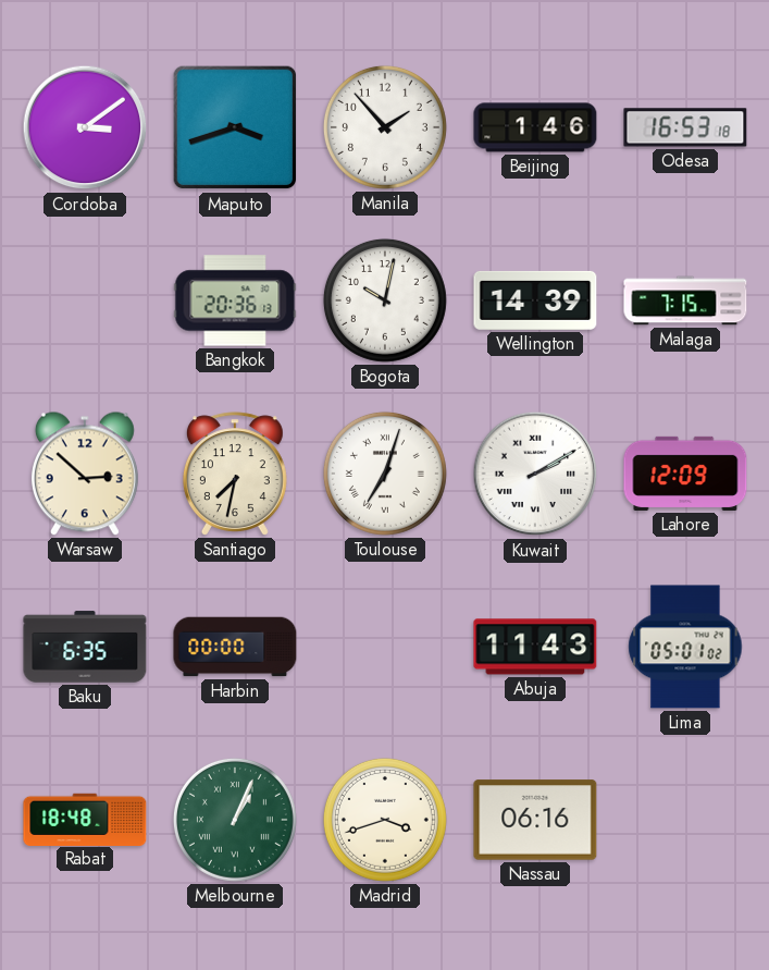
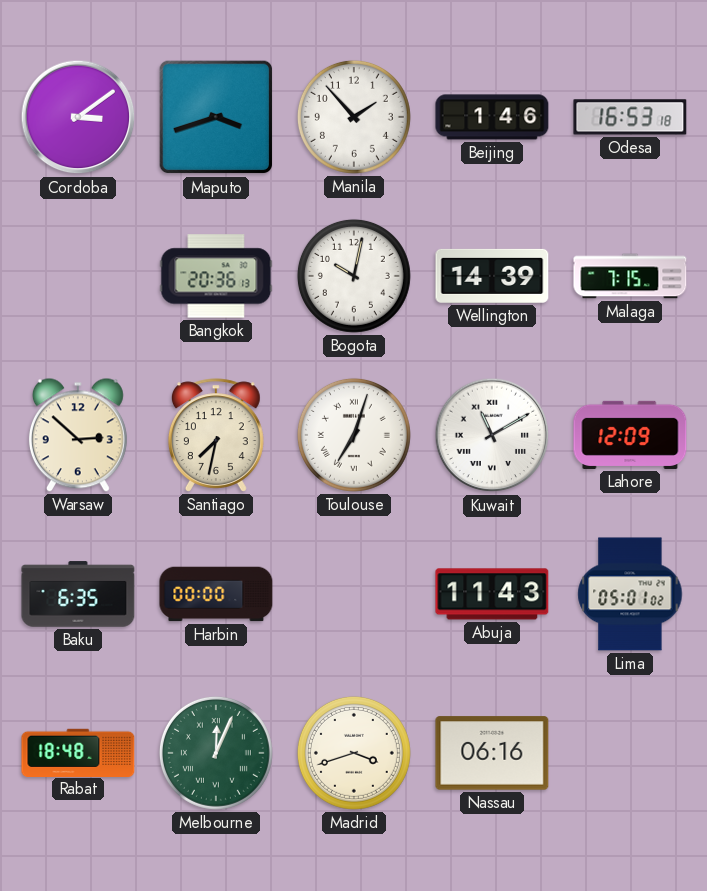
Kuwait: 2:10 -> 11:10
Melbourne: 1:04 -> 12:04
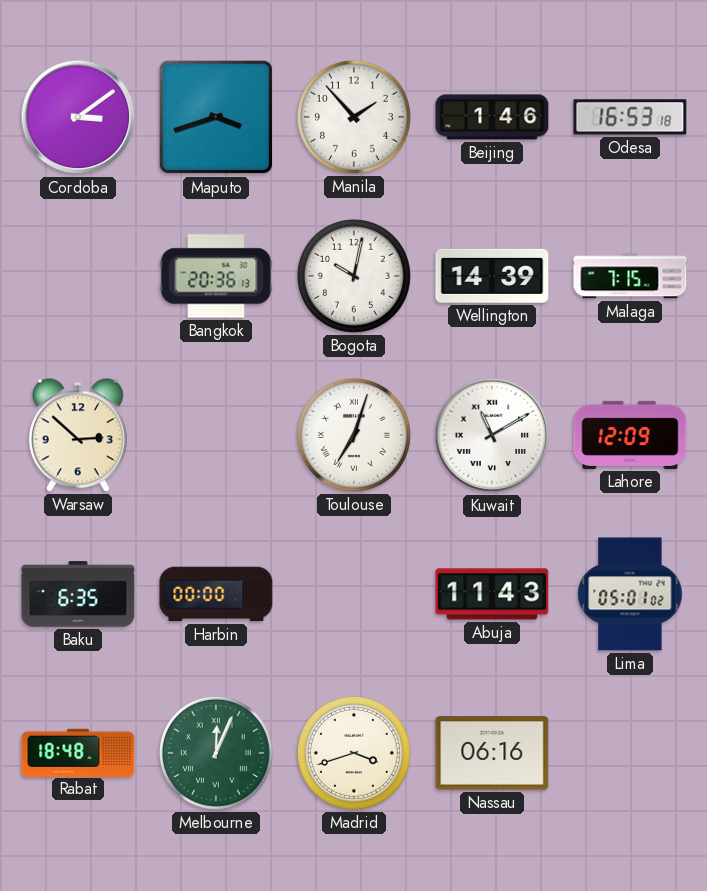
Santiago: 7:32 -> none
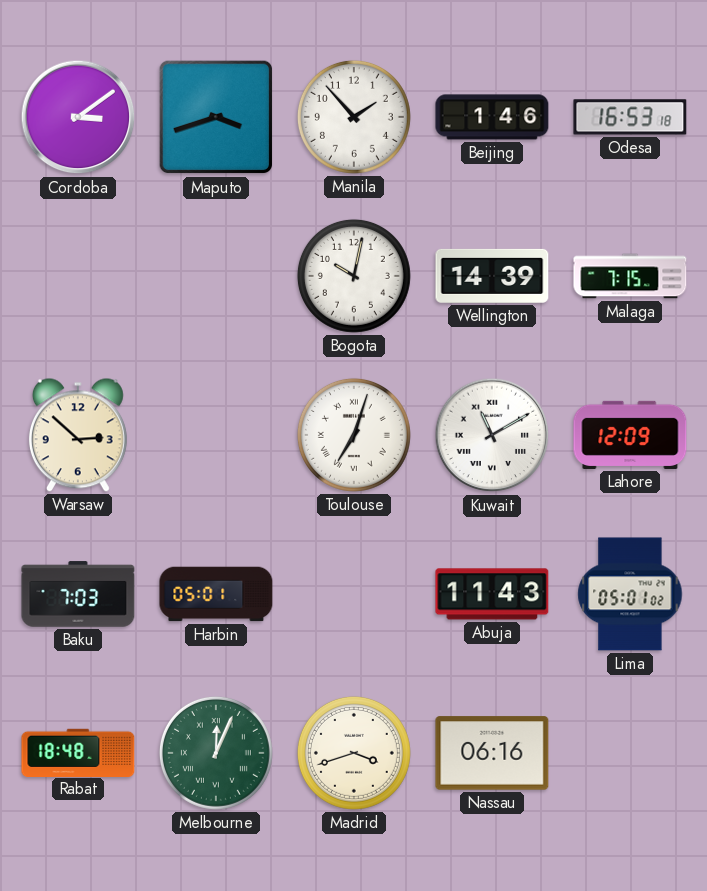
Bangkok: 20:36 -> none
Baku: 6:35 -> 7:03
Harbin: 00:00 -> 05:01
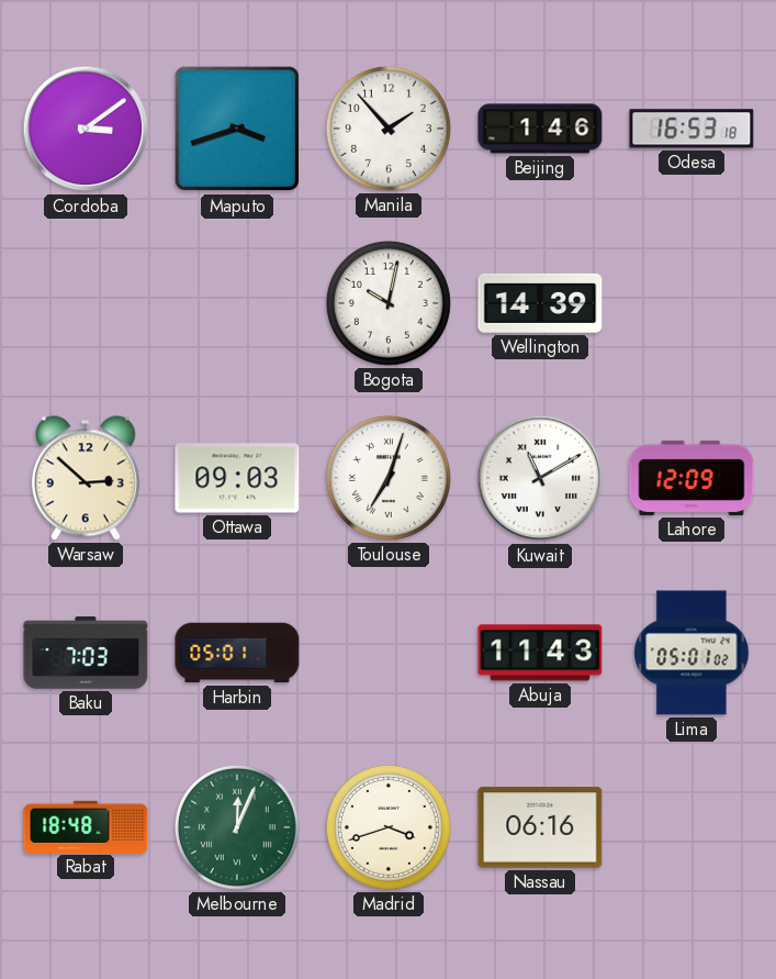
Malaga: 7:15 -> none
Ottawa: none -> 09:03
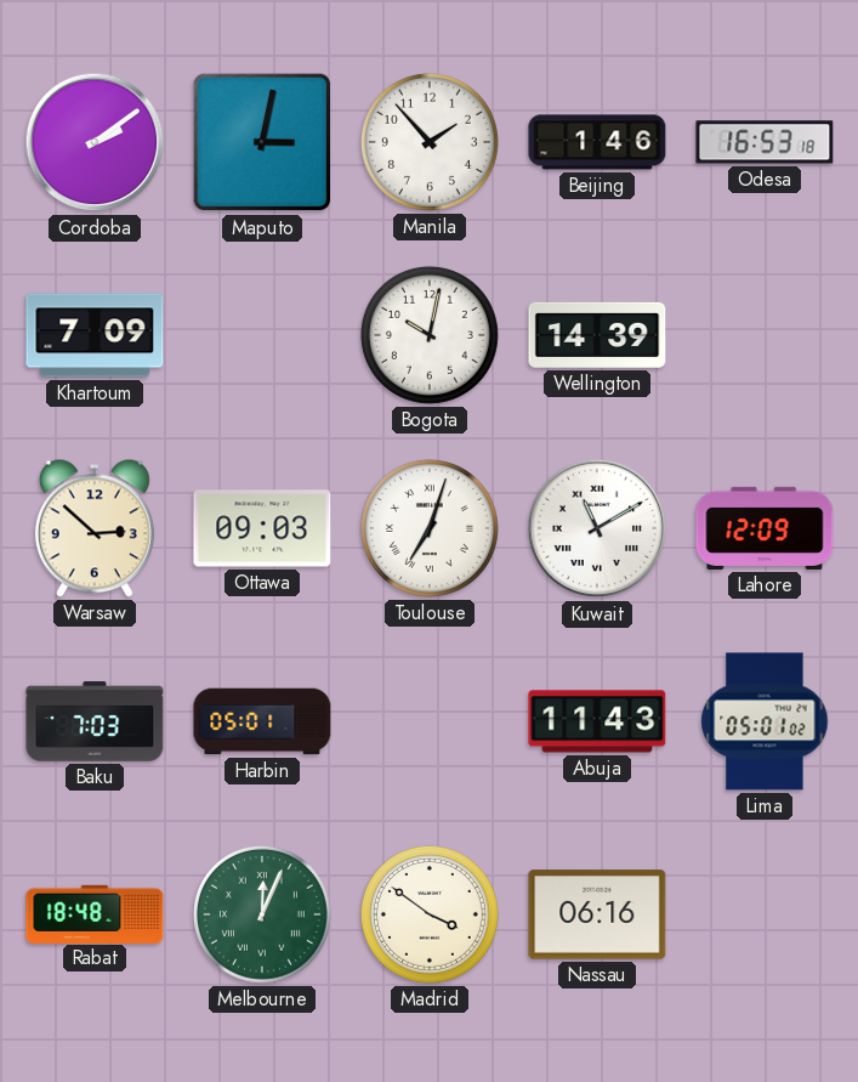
Cordoba: 3:09 -> 2:09
Maputo: 3:42 -> 3:02
Khartoum: none -> 7:09
Madrid: 3:42 -> 3:51
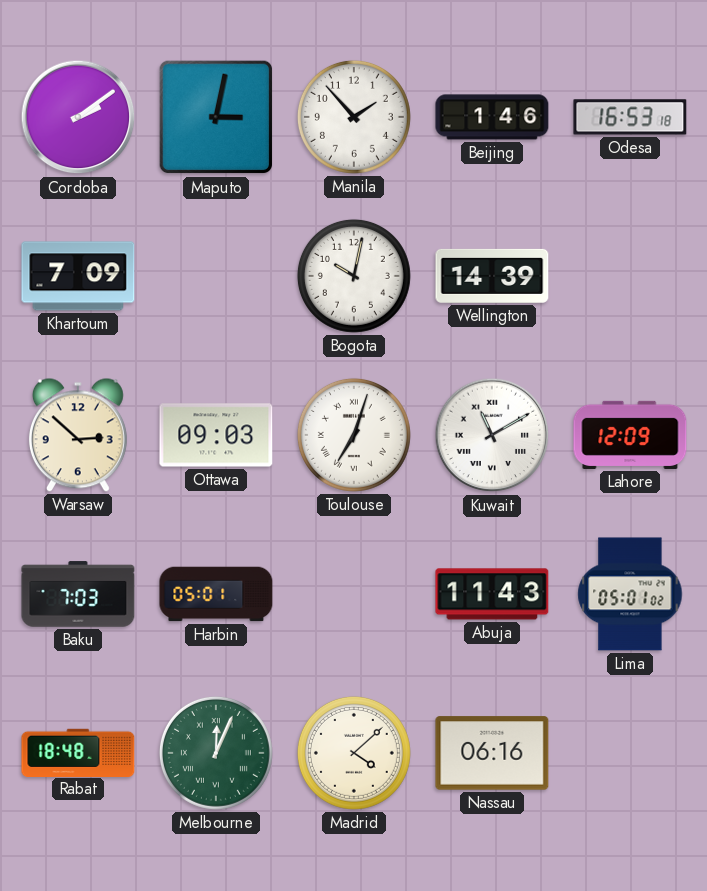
Madrid: 3:51 -> 4:08
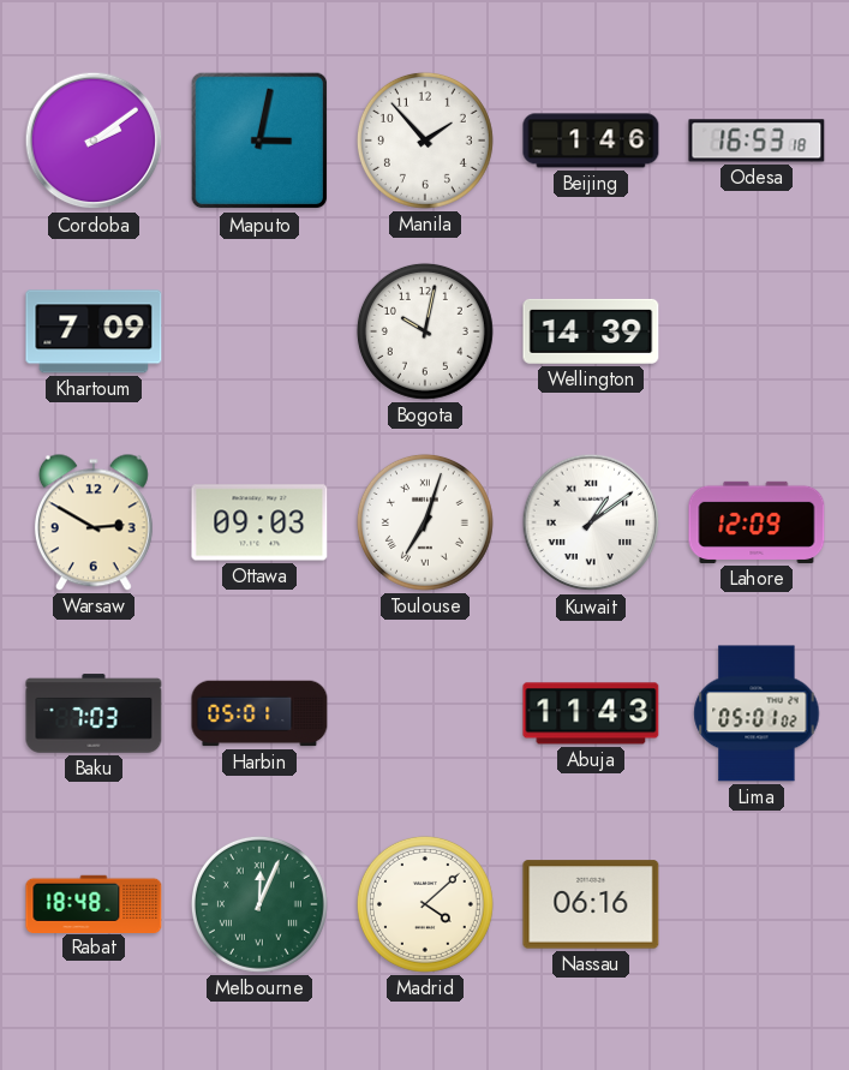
Warsaw: 2:52 -> 2:50
Kuwait: 11:10 -> 1:09
